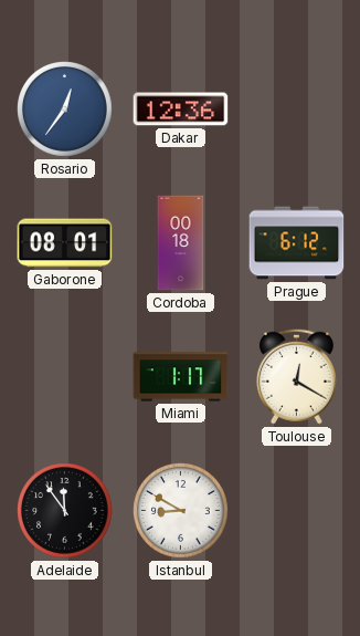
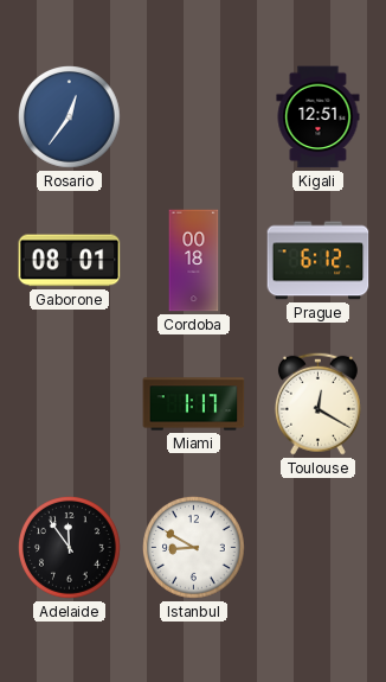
Dakar: 12:36 -> none
Kigali: none -> 12:51
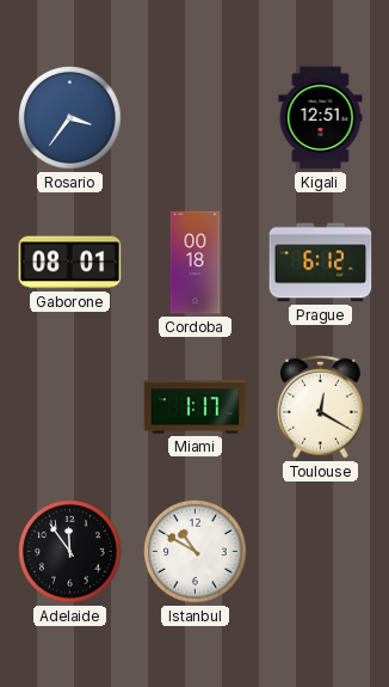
Rosario: 12:36 -> 3:36
Istanbul: 8:50 -> 10:50
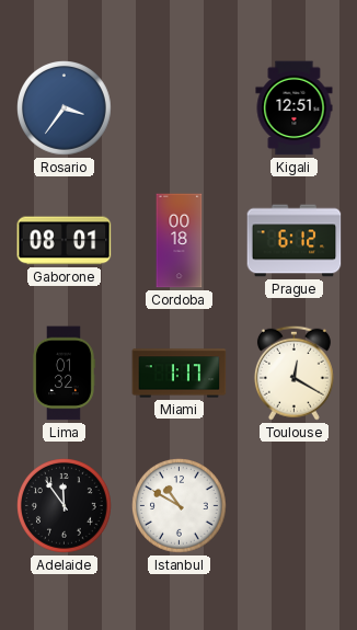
Lima: none -> 01:32
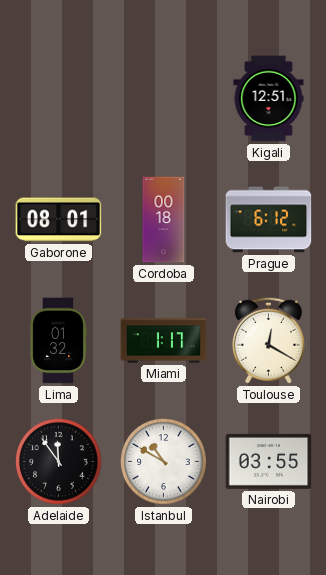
Rosario: 3:36 -> none
Nairobi: none -> 03:55
